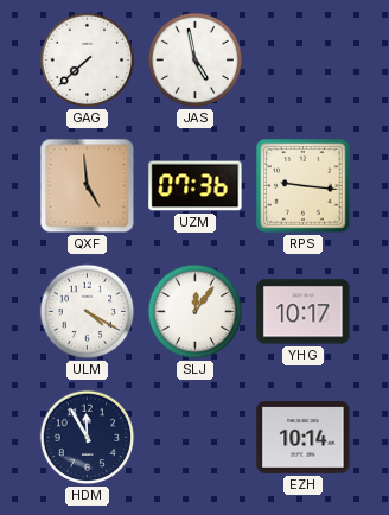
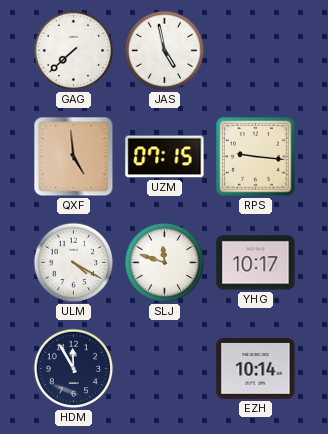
UZM: 07:36 -> 07:15
SLJ: 12:06 -> 11:48
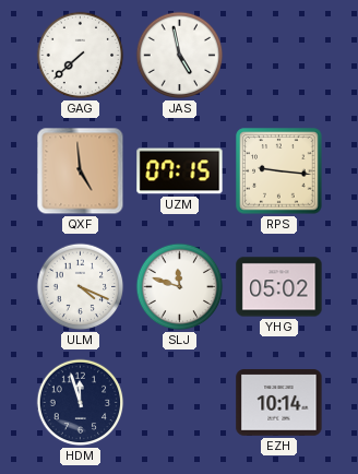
ULM: 4:20 -> 4:19
YHG: 10:17 -> 05:02
HDM: 11:55 -> 11:57
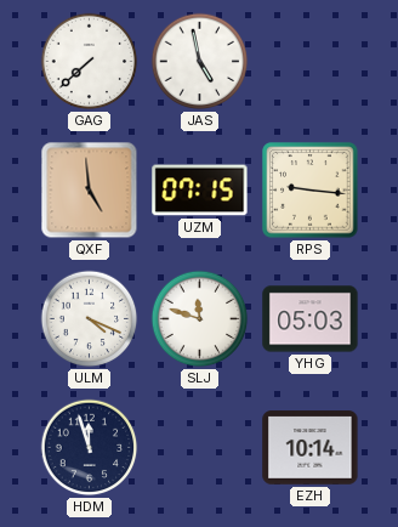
YHG: 05:02 -> 05:03
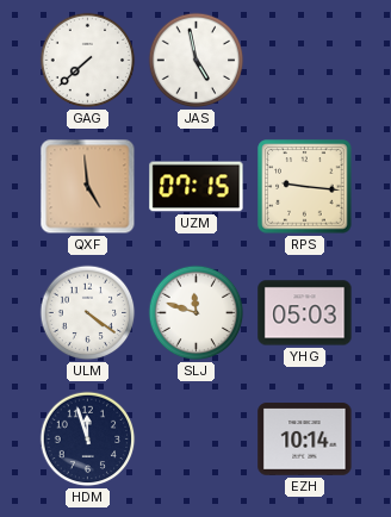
ULM: 4:19 -> 4:21
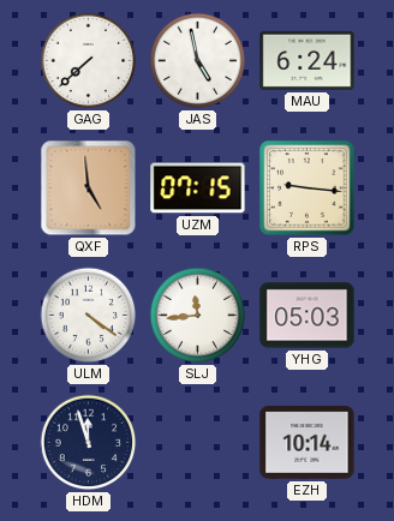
MAU: none -> 6:24
SLJ: 11:48 -> 11:44
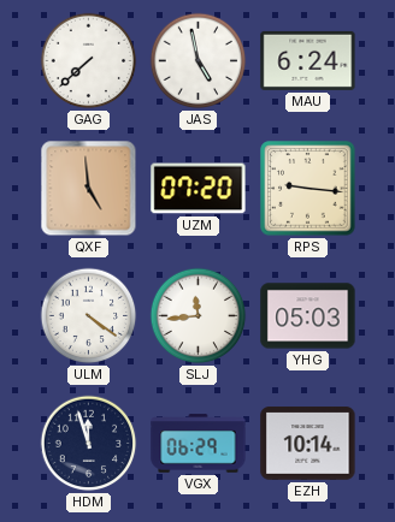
UZM: 07:15 -> 07:20
VGX: none -> 06:29
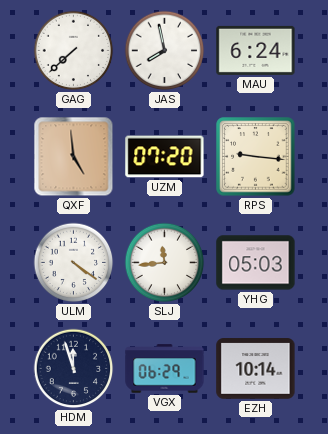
JAS: 4:58 -> 7:58
